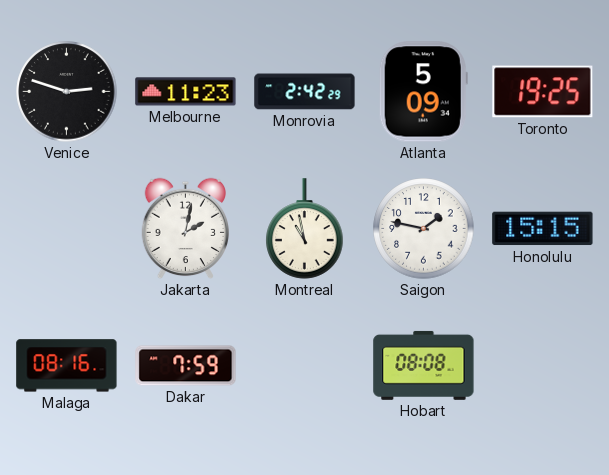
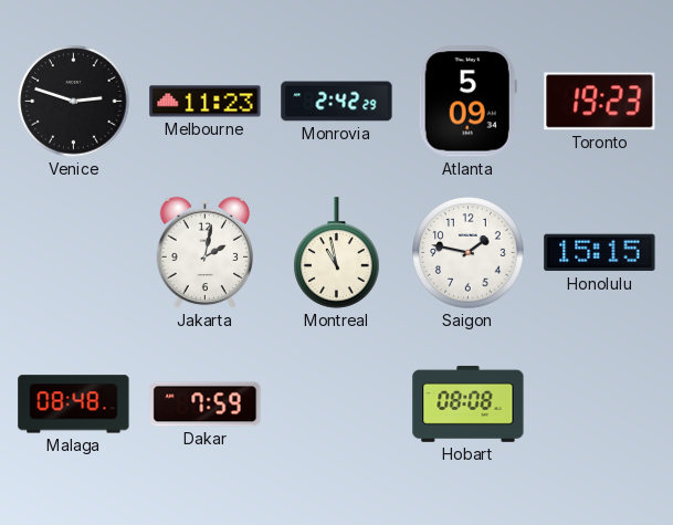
Toronto: 19:25 -> 19:23
Malaga: 08:16 -> 08:48
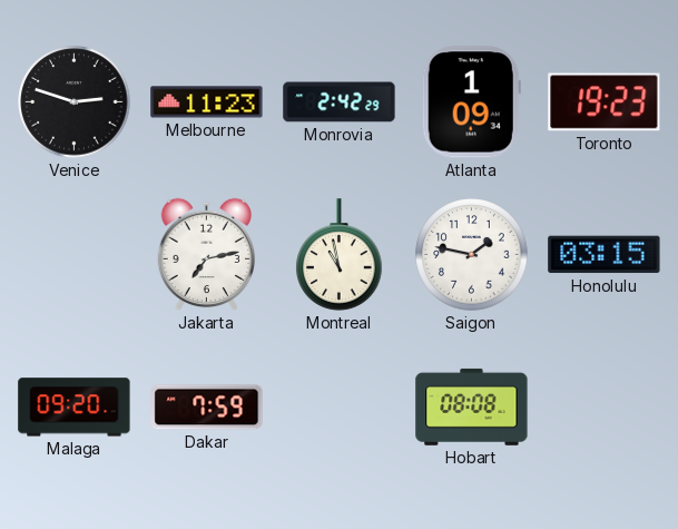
Atlanta: 5:09 -> 1:09
Jakarta: 2:02 -> 7:13
Honolulu: 15:15 -> 03:15
Malaga: 08:48 -> 09:20
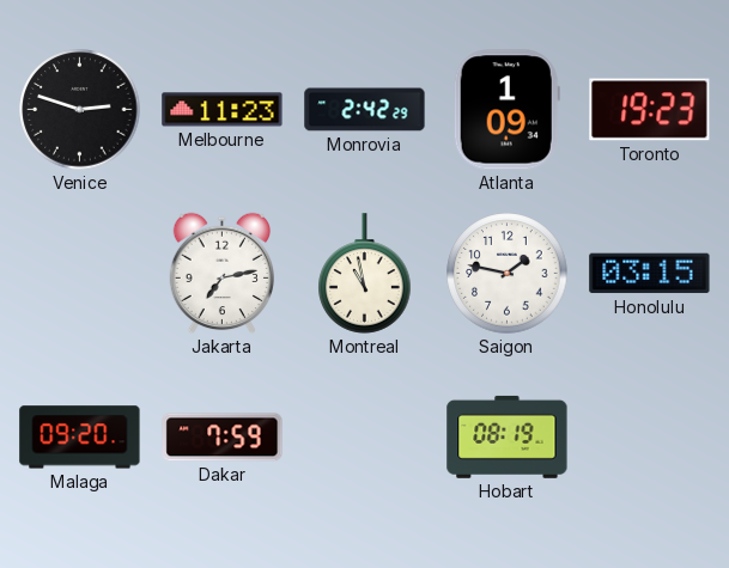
Hobart: 08:08 -> 08:19
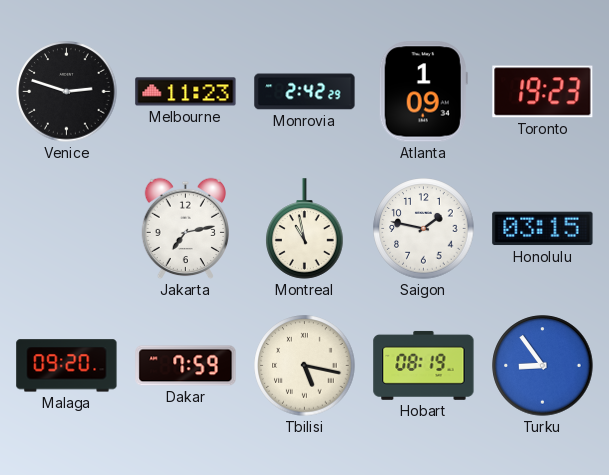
Tbilisi: none -> 5:17
Turku: none -> 8:54
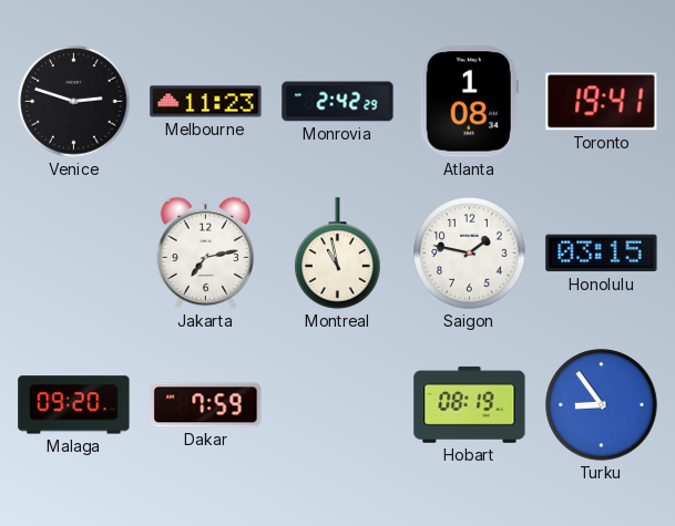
Atlanta: 1:09 -> 1:08
Toronto: 19:23 -> 19:41
Tbilisi: 5:17 -> none
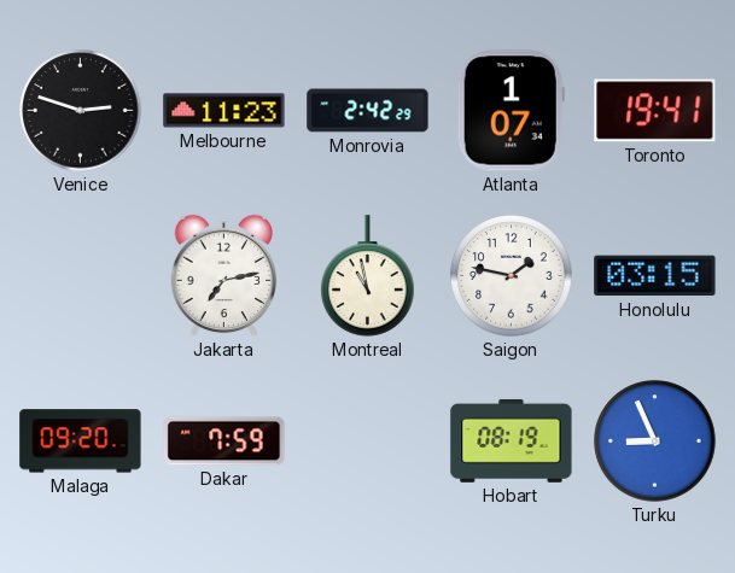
Atlanta: 1:08 -> 1:07
Turku: 8:54 -> 8:56
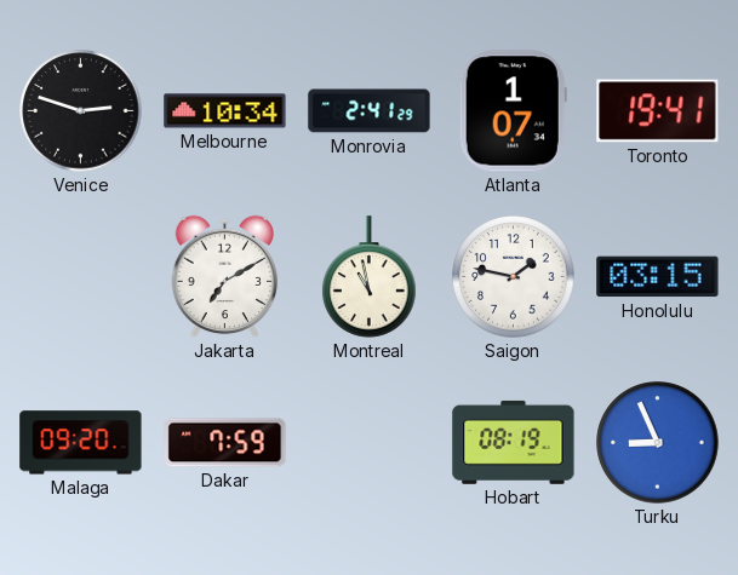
Melbourne: 11:23 -> 10:34
Monrovia: 2:42 -> 2:41
Jakarta: 7:13 -> 7:10
